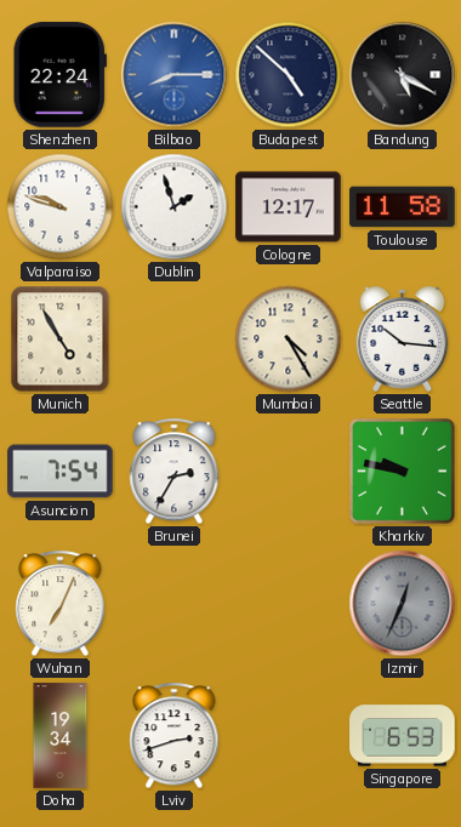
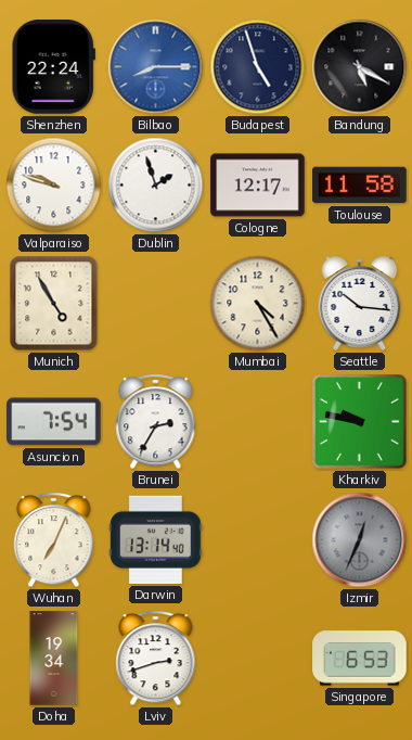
Budapest: 4:52 -> 4:57
Darwin: none -> 13:14
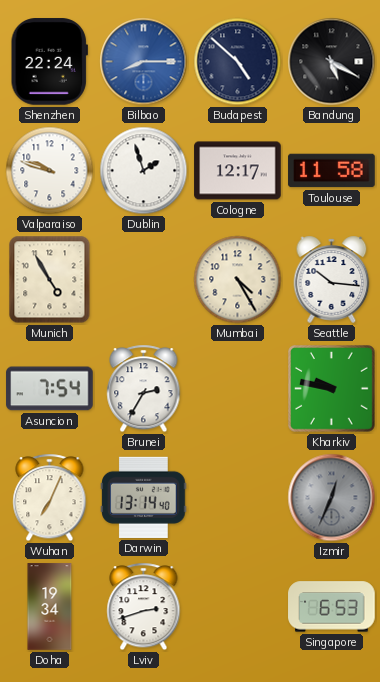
Budapest: 4:57 -> 4:52
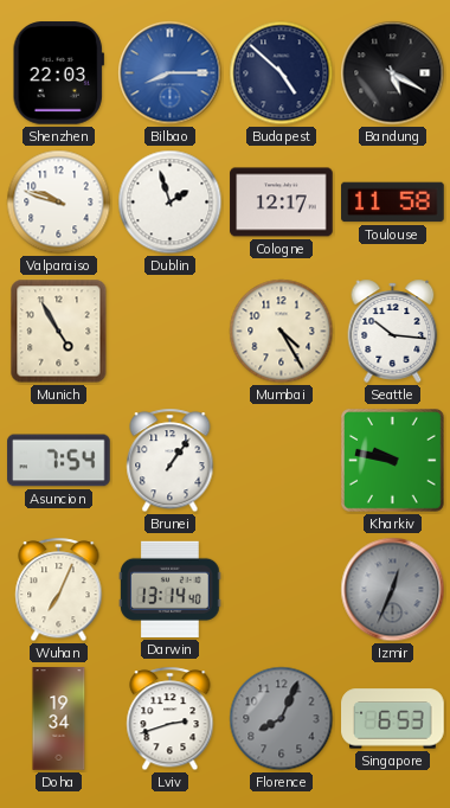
Shenzhen: 22:24 -> 22:03
Brunei: 2:35 -> 1:06
Florence: none -> 8:04
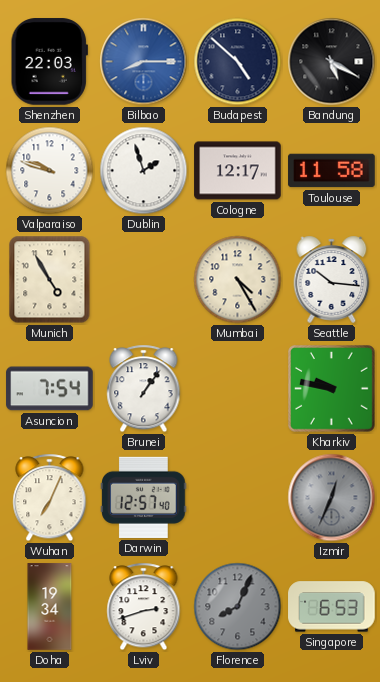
Darwin: 13:14 -> 12:57
